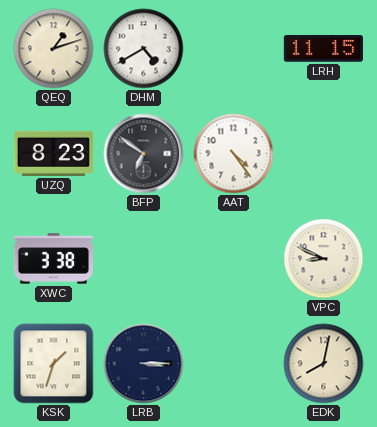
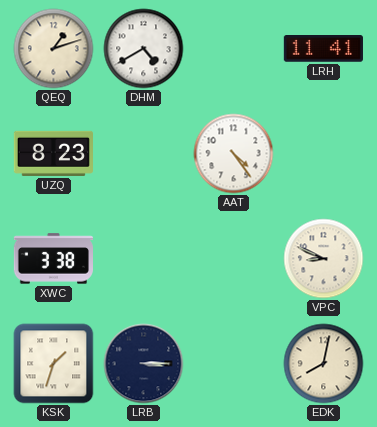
LRH: 11:15 -> 11:41
BFP: 6:51 -> none
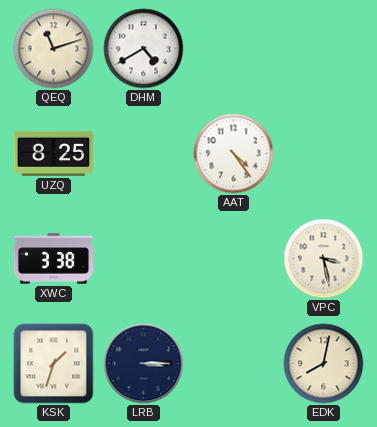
QEQ: 1:12 -> 11:12
LRH: 11:41 -> none
UZQ: 8:23 -> 8:25
VPC: 8:49 -> 3:28
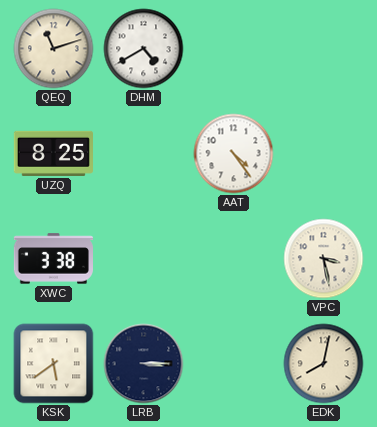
KSK: 1:33 -> 5:39
